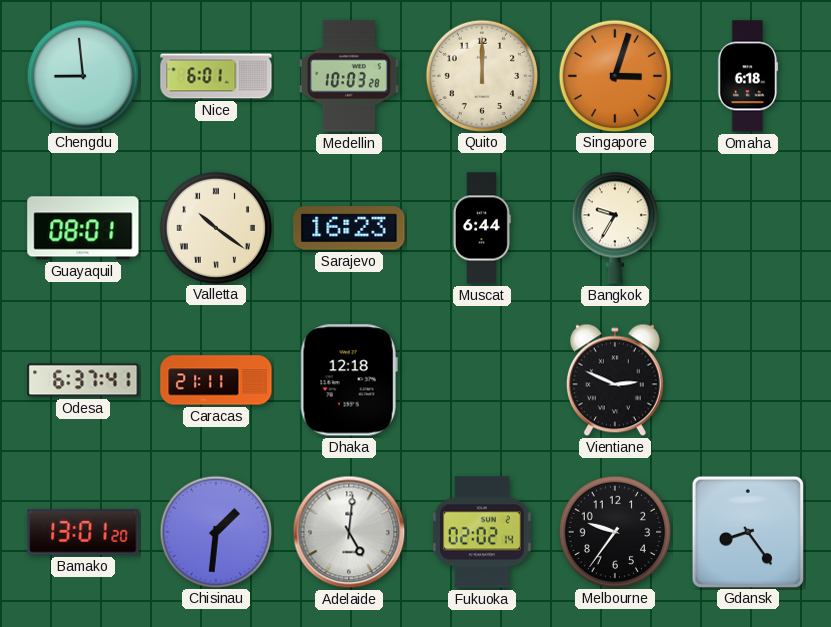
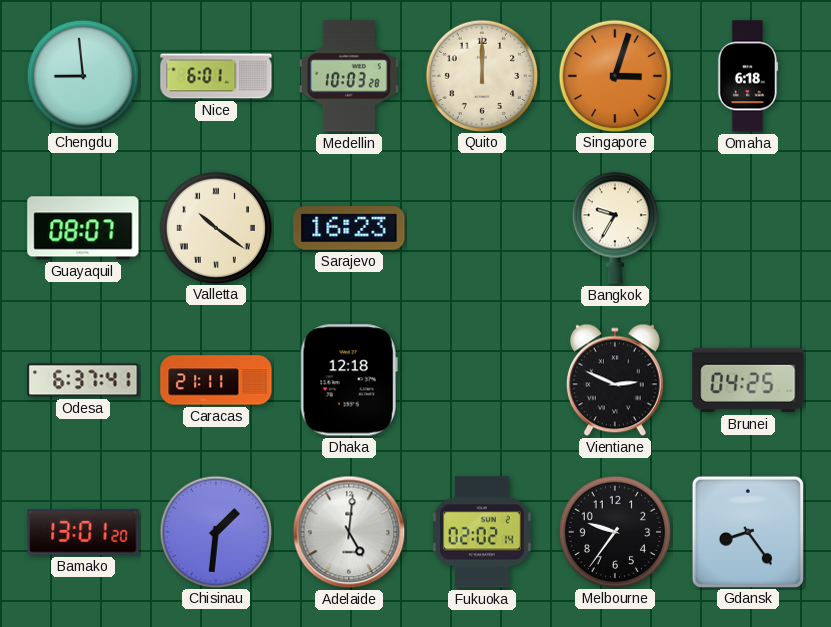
Guayaquil: 08:01 -> 08:07
Muscat: 6:44 -> none
Brunei: none -> 04:25
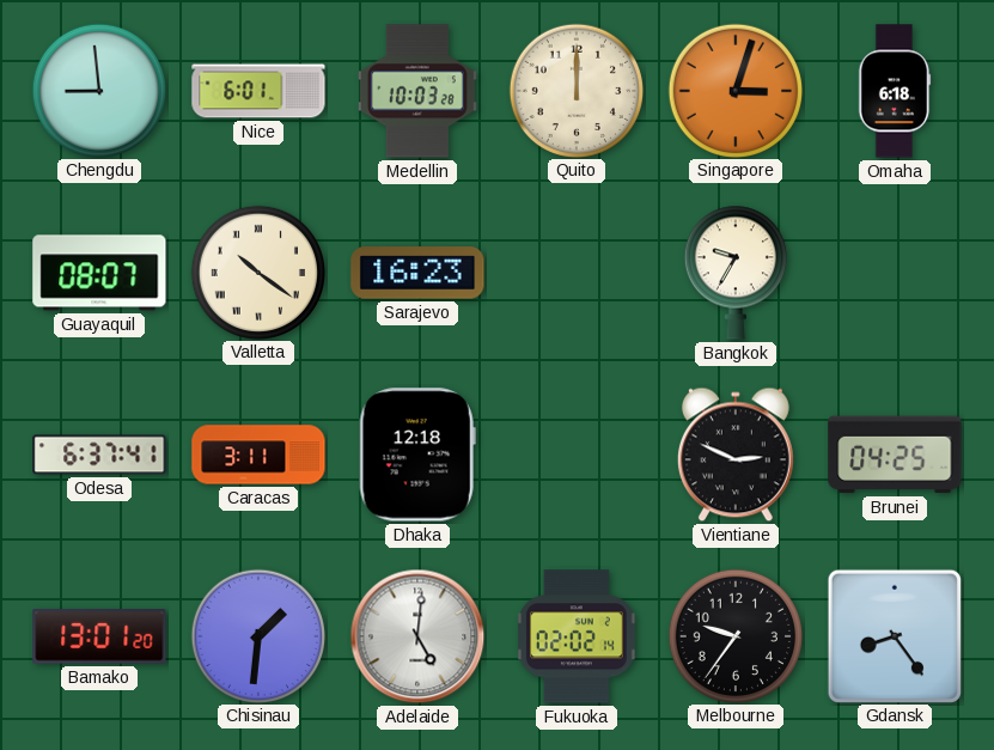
Caracas: 21:11 -> 3:11
